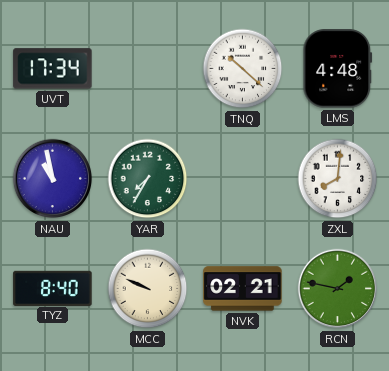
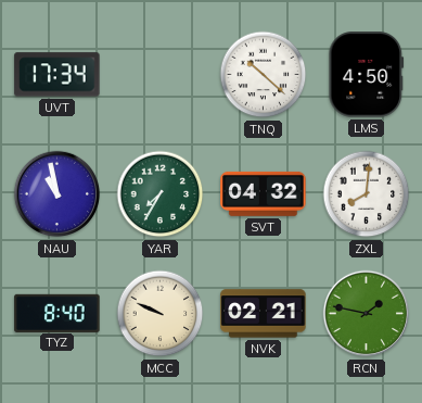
LMS: 4:48 -> 4:50
SVT: none -> 04:32
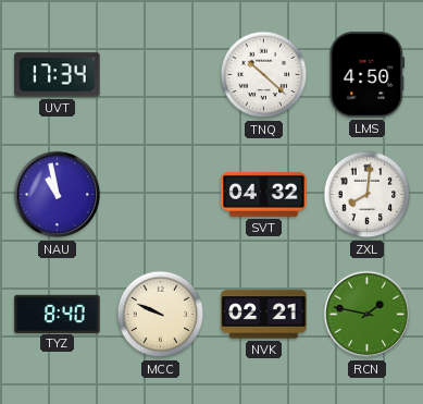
YAR: 7:35 -> none
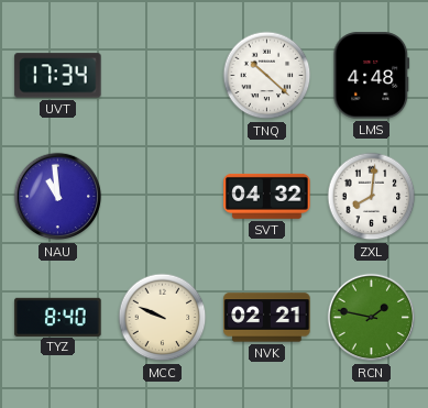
LMS: 4:50 -> 4:48
NAU: 10:58 -> 10:59
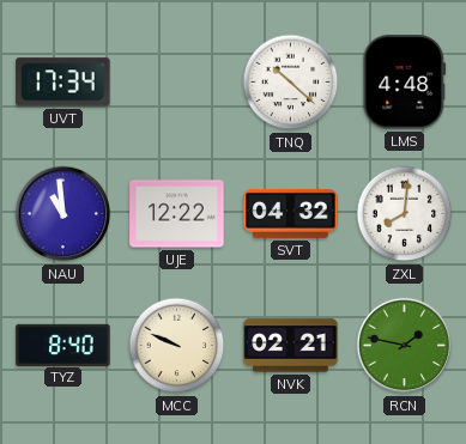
UJE: none -> 12:22
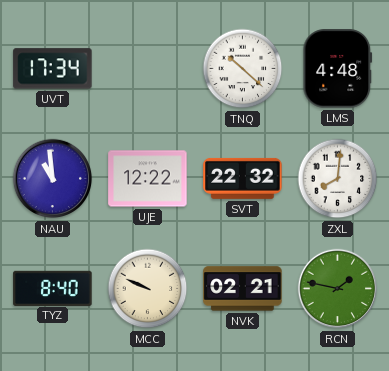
SVT: 04:32 -> 22:32
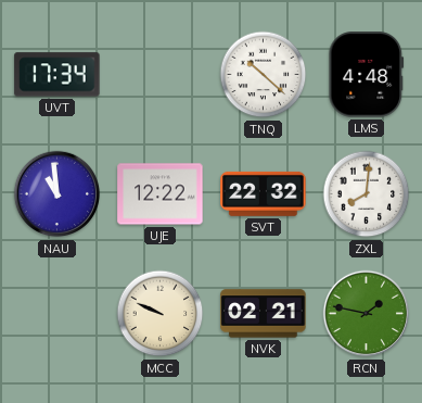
TYZ: 8:40 -> none
